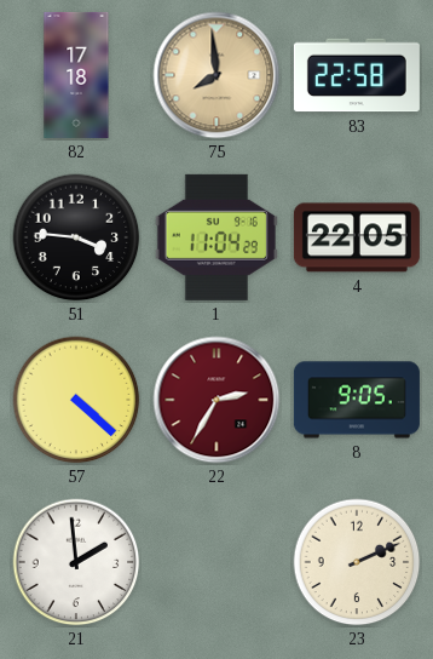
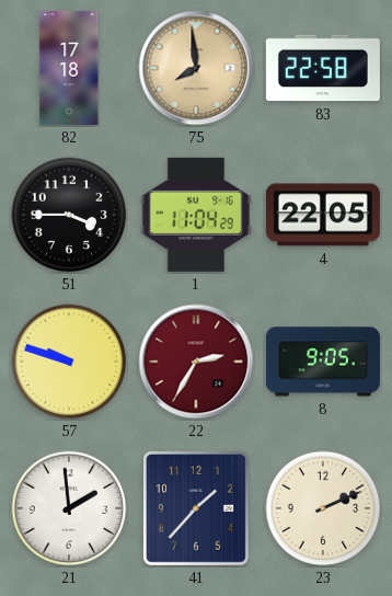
51: 3:46 -> 3:45
57: 4:22 -> 9:48
41: none -> 1:37
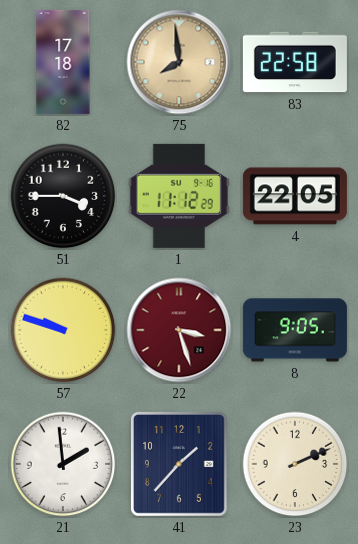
1: 11:04 -> 11:12
22: 2:35 -> 3:27
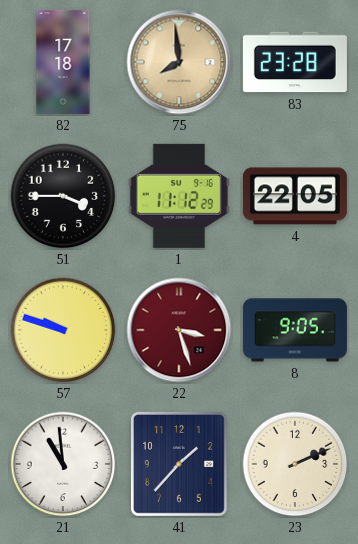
83: 22:58 -> 23:28
21: 1:59 -> 10:59
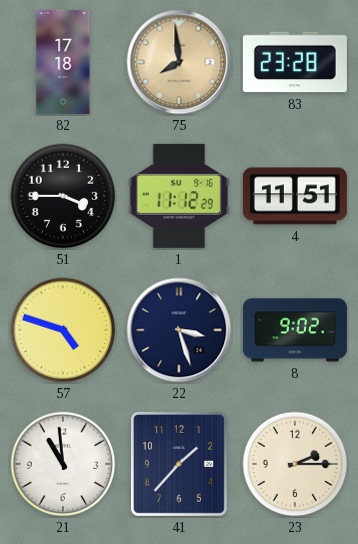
4: 22:05 -> 11:51
57: 9:48 -> 4:48
22 dial: burgundy -> navy
8: 9:05 -> 9:02
23: 2:11 -> 2:15
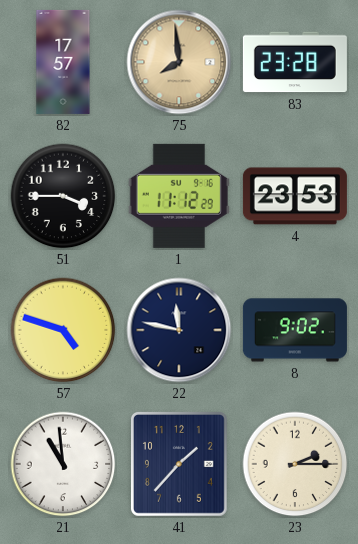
82: 17:18 -> 17:57
4: 11:51 -> 23:53
22: 3:27 -> 11:47
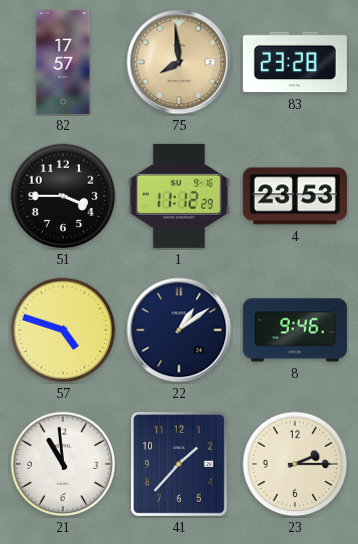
22: 11:47 -> 1:09
8: 9:02 -> 9:46
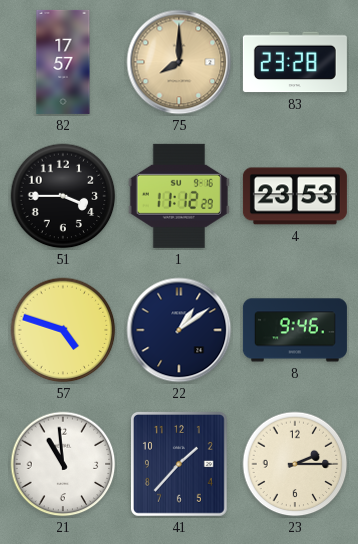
75: 7:59 -> 8:00
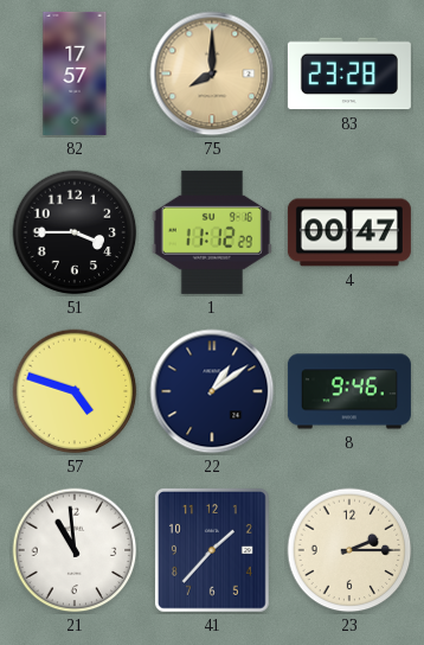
4: 23:53 -> 00:47
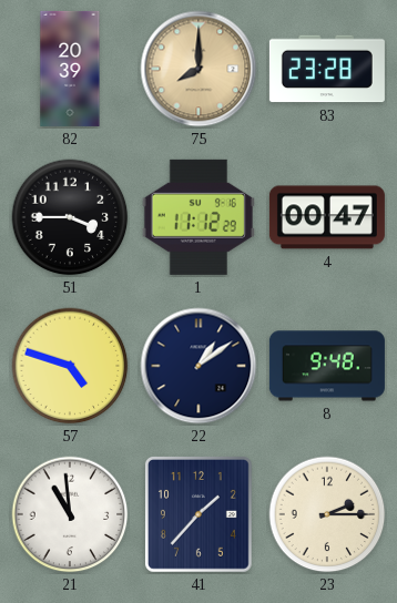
82: 17:57 -> 20:39
8: 9:46 -> 9:48
